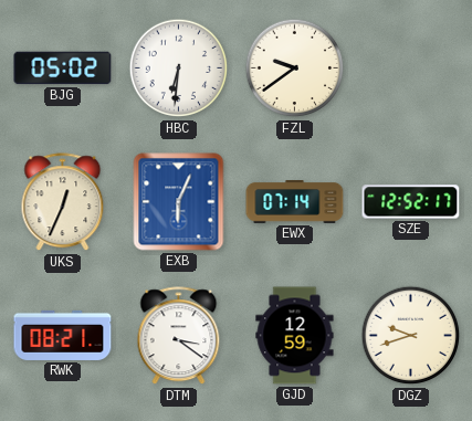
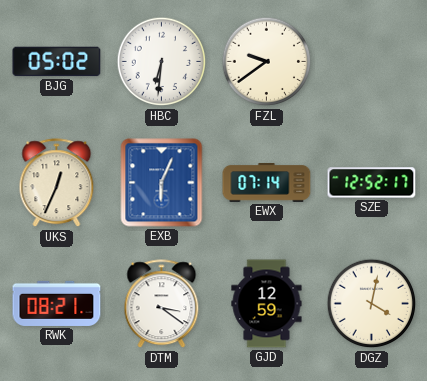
DGZ: 9:42 -> 4:02
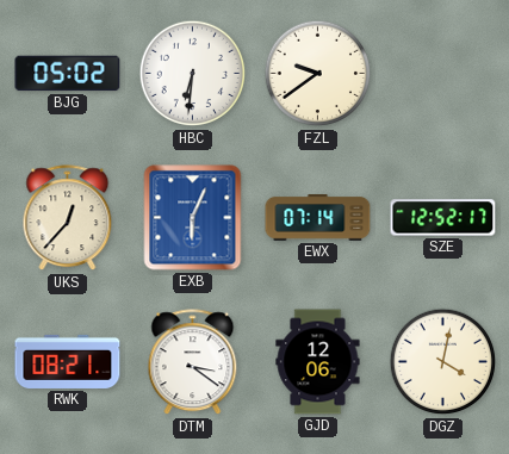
UKS: 12:34 -> 12:37
GJD: 12:59 -> 12:06
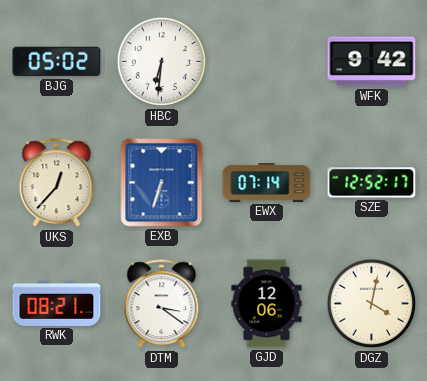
FZL: 9:39 -> none
WFK: none -> 9:42
EXB: 6:04 -> 6:33
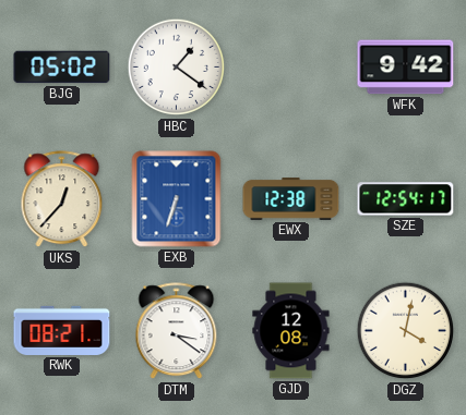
HBC: 6:31 -> 1:21
EWX: 07:14 -> 12:38
SZE: 12:52 -> 12:54
GJD: 12:06 -> 12:08
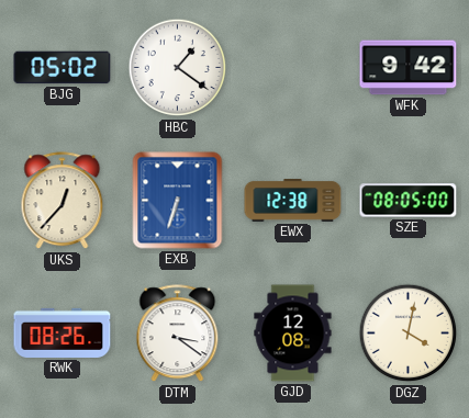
SZE: 12:54 -> 08:05
RWK: 08:21 -> 08:26
